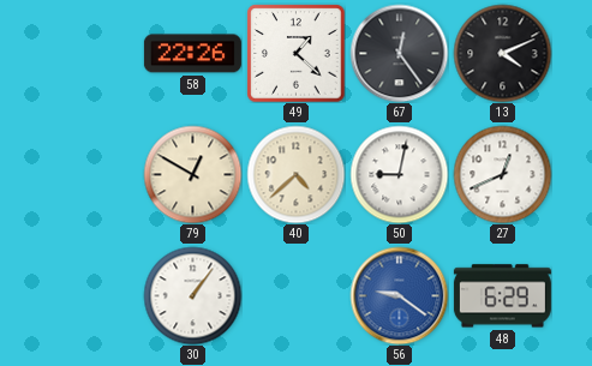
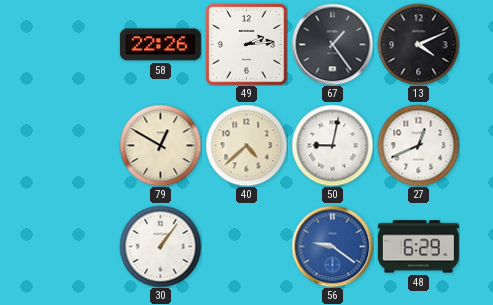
49: 1:22 -> 2:14
67: 12:24 -> 1:24
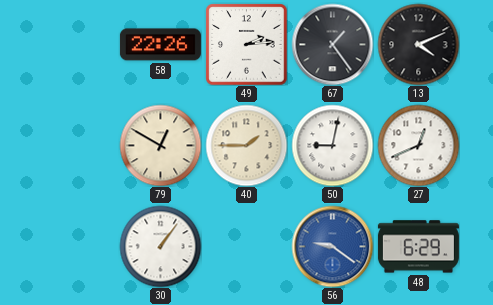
40: 4:38 -> 1:45
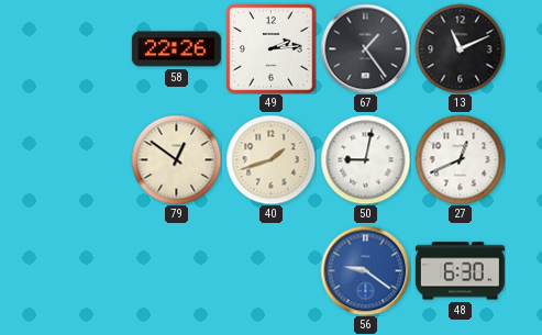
13: 4:11 -> 11:11
79: 12:50 -> 12:51
40: 1:45 -> 1:42
30: 1:06 -> none
48: 6:29 -> 6:30
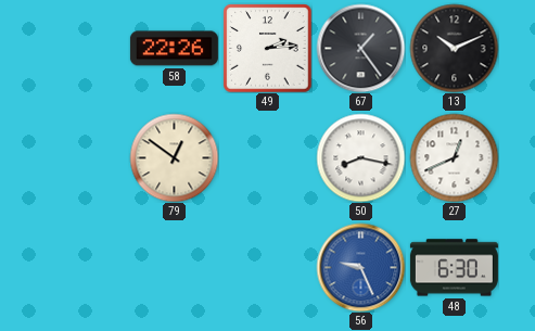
13: 11:11 -> 10:11
40: 1:42 -> none
50: 9:02 -> 8:17
56: 9:21 -> 9:26
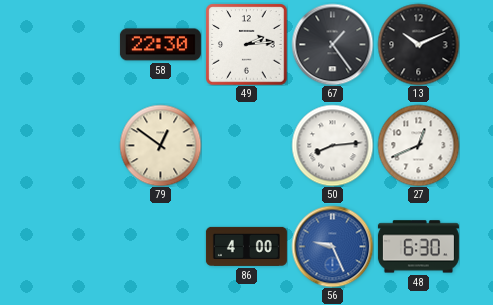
58: 22:26 -> 22:30
50: 8:17 -> 8:14
86: none -> 4:00
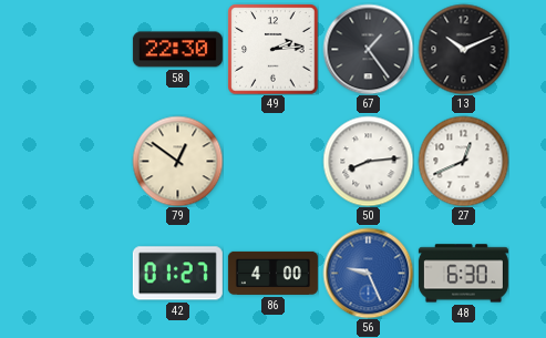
42: none -> 01:27
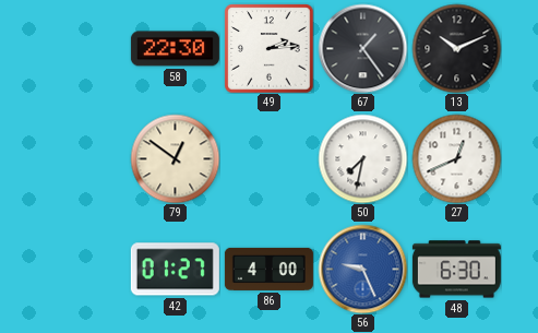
50: 8:14 -> 7:32
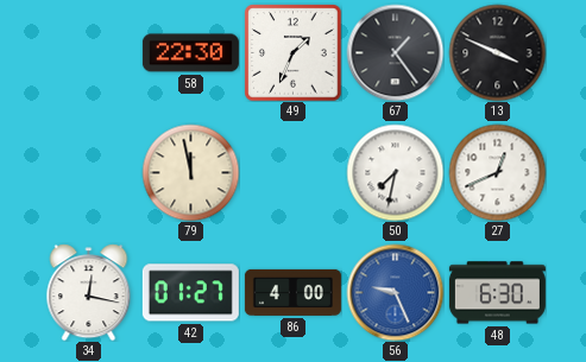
49: 2:14 -> 1:34
13: 10:11 -> 3:49
79: 12:51 -> 11:58
34: none -> 12:17
